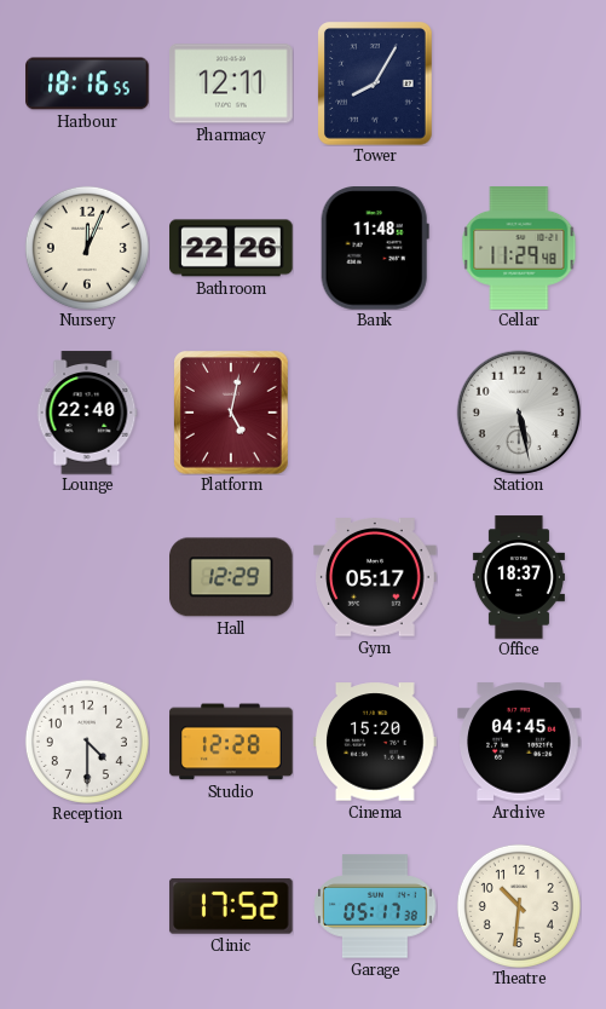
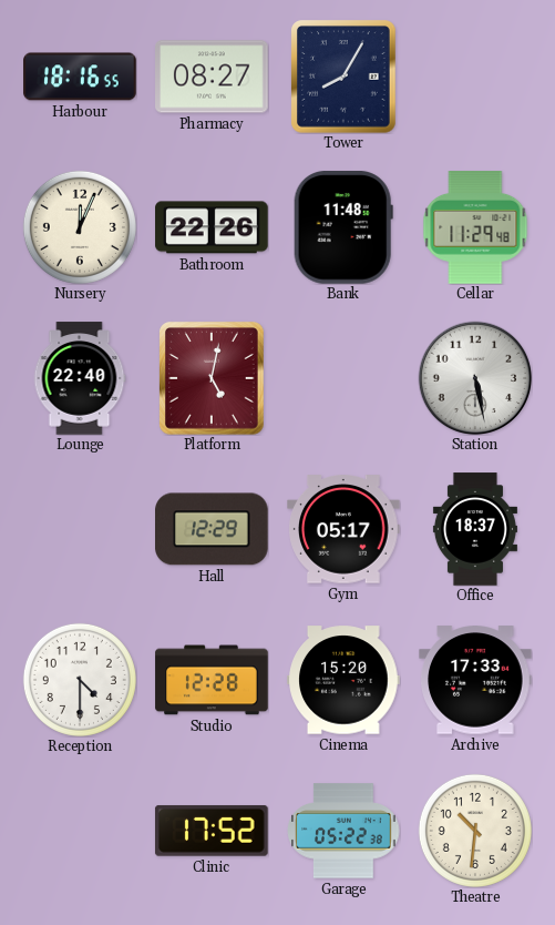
Pharmacy: 12:11 -> 08:27
Archive: 04:45 -> 17:33
Garage: 05:17 -> 05:22
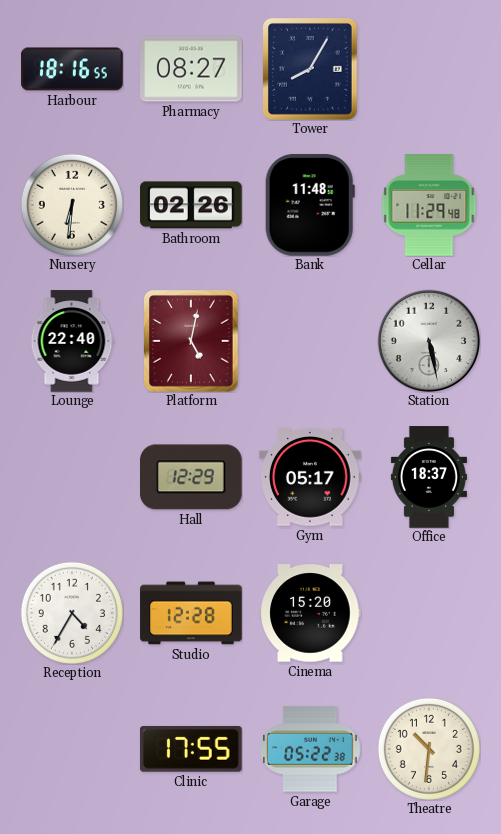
Nursery: 12:04 -> 6:31
Bathroom: 22:26 -> 02:26
Reception: 4:30 -> 4:35
Archive: 17:33 -> none
Clinic: 17:52 -> 17:55
